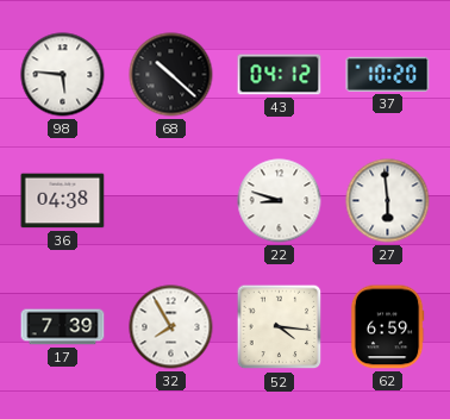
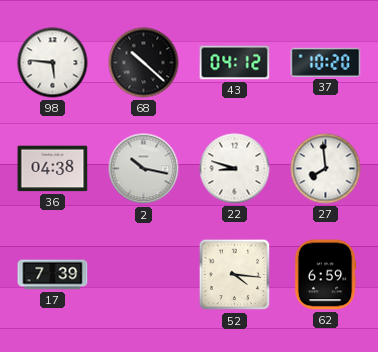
2: none -> 10:17
27: 5:59 -> 7:59
32: 7:55 -> none
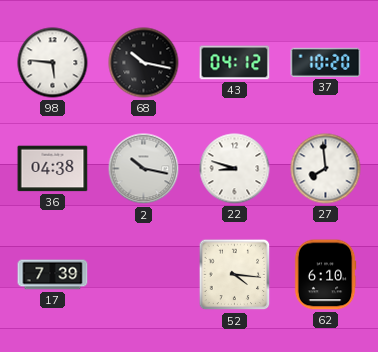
68: 10:22 -> 10:17
62: 6:59 -> 6:10
